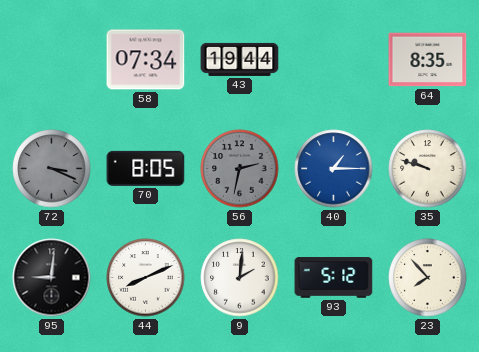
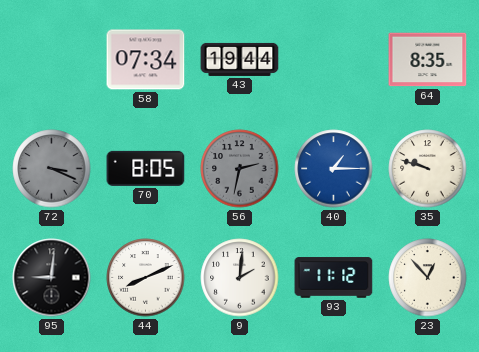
93: 5:12 -> 11:12
23: 7:53 -> 12:53
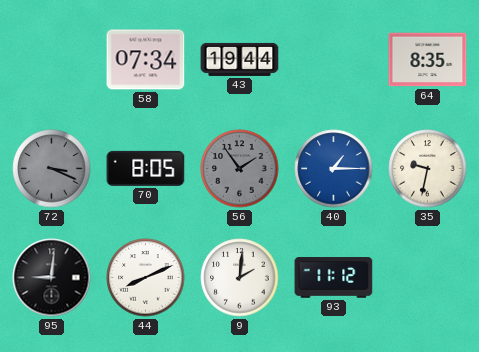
56: 2:32 -> 1:54
35: 9:48 -> 9:32
23: 12:53 -> none
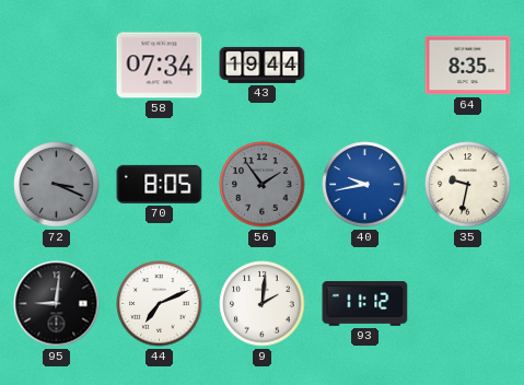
40: 1:15 -> 9:43
44: 8:11 -> 7:11
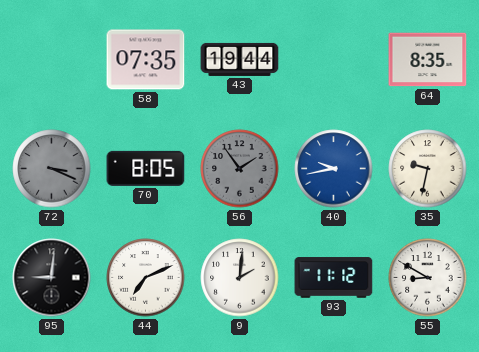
58: 07:34 -> 07:35
55: none -> 8:50
